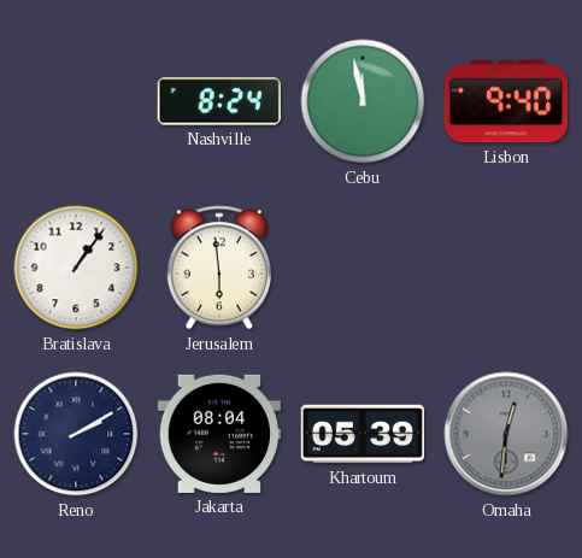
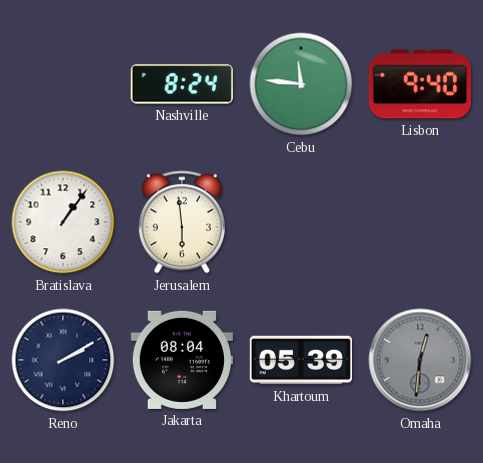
Cebu: 11:58 -> 11:46
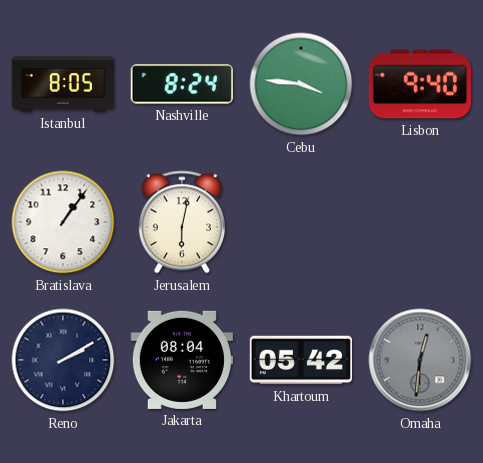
Istanbul: none -> 8:05
Cebu: 11:46 -> 3:46
Jerusalem: 5:59 -> 6:02
Khartoum: 05:39 -> 05:42
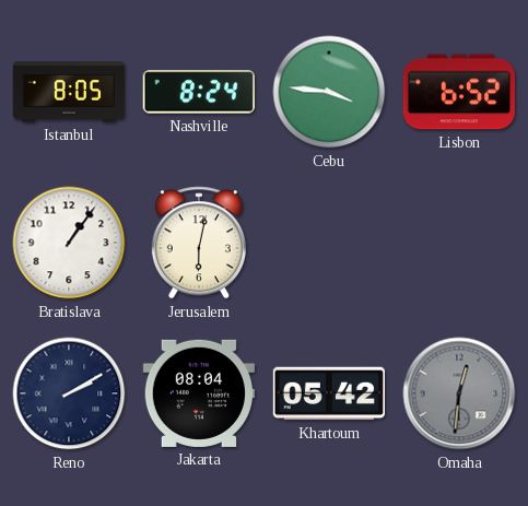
Lisbon: 9:40 -> 6:52
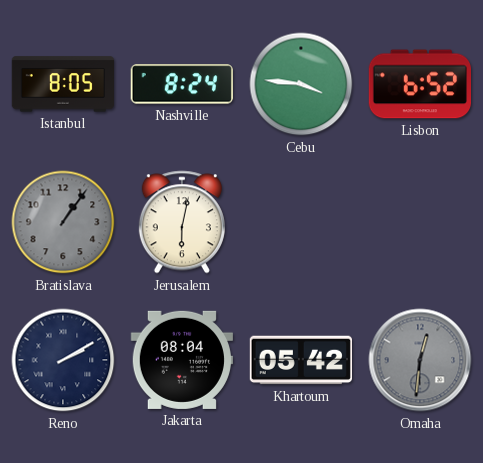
Bratislava dial: white -> grey
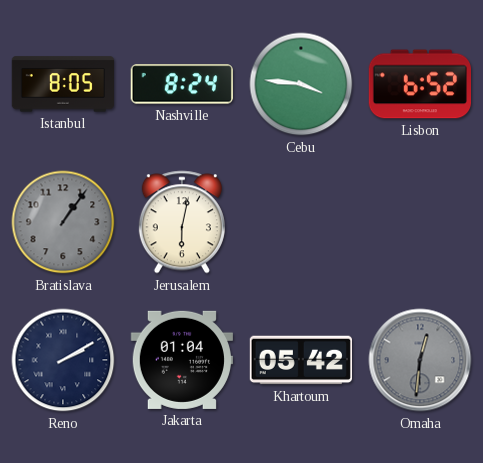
Jakarta: 08:04 -> 01:04
